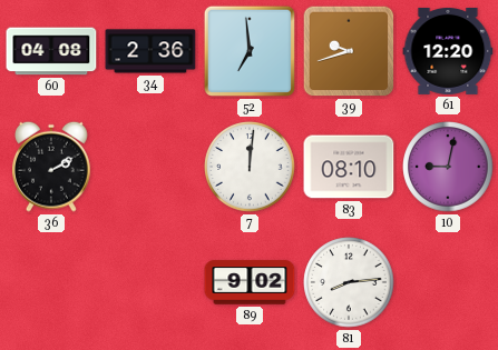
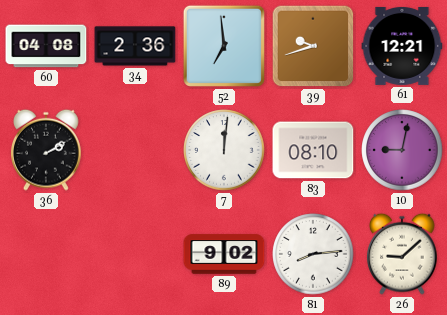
61: 12:20 -> 12:21
26: none -> 9:08
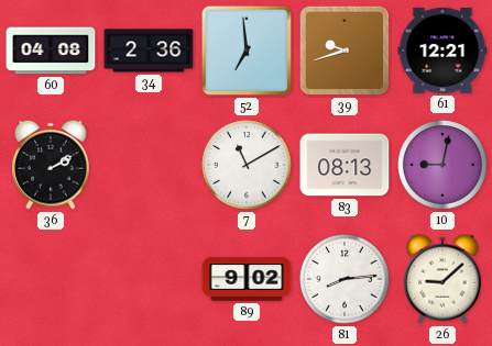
7: 12:01 -> 11:10
83: 08:10 -> 08:13
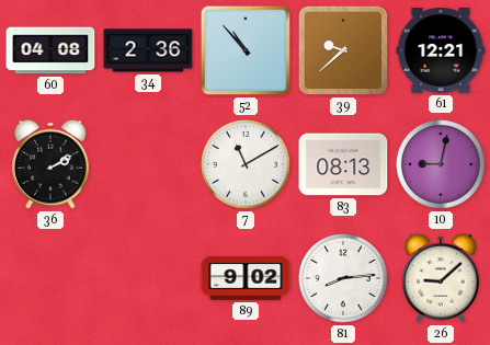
52: 6:59 -> 10:53
39: 9:42 -> 9:38
